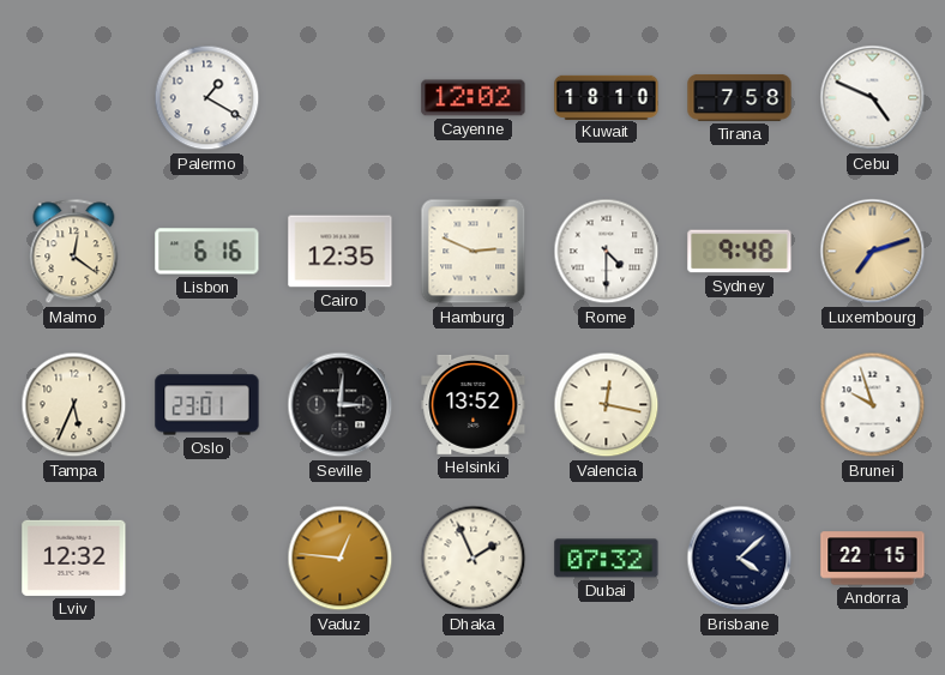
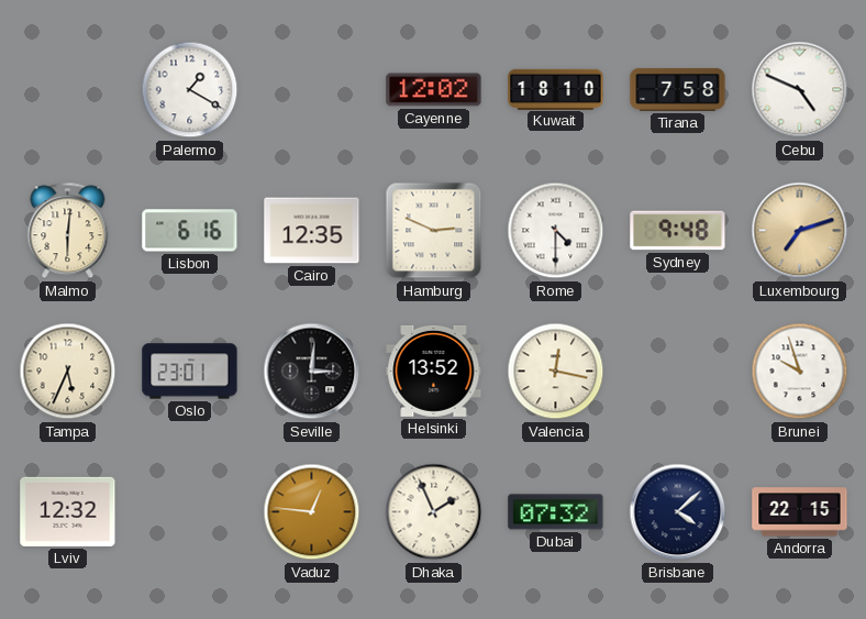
Malmo: 12:21 -> 6:01
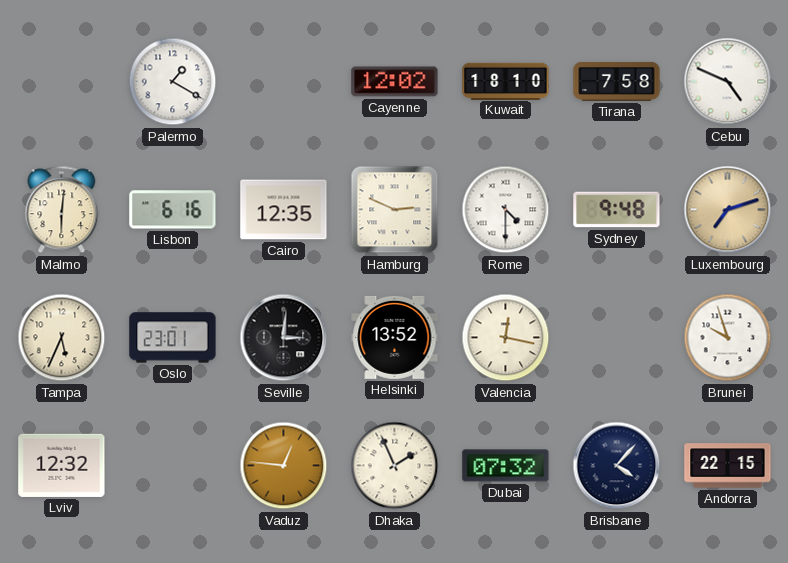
Brisbane: 4:08 -> 4:07
